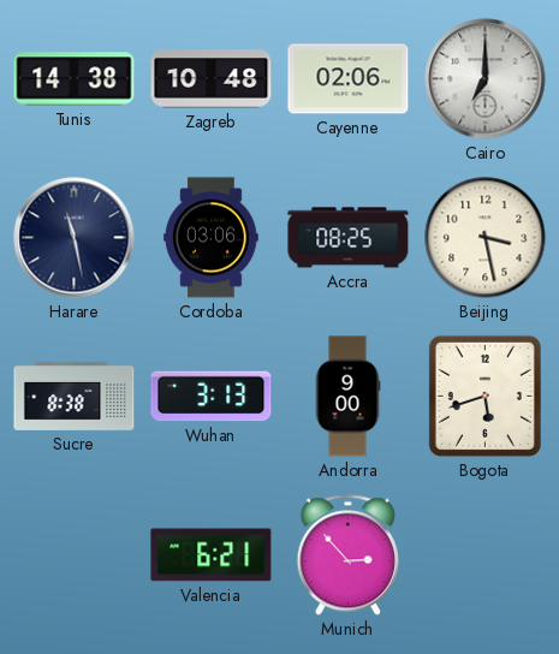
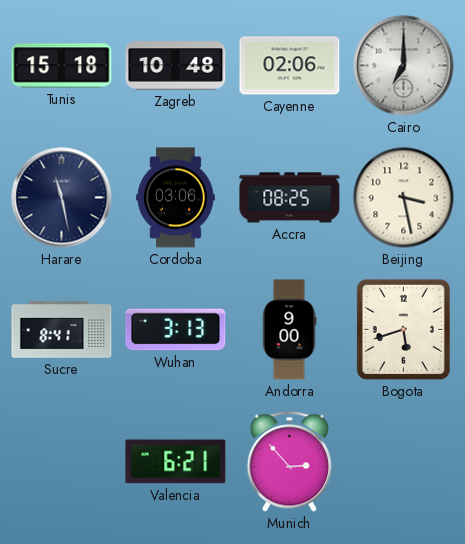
Tunis: 14:38 -> 15:18
Sucre: 8:38 -> 8:41
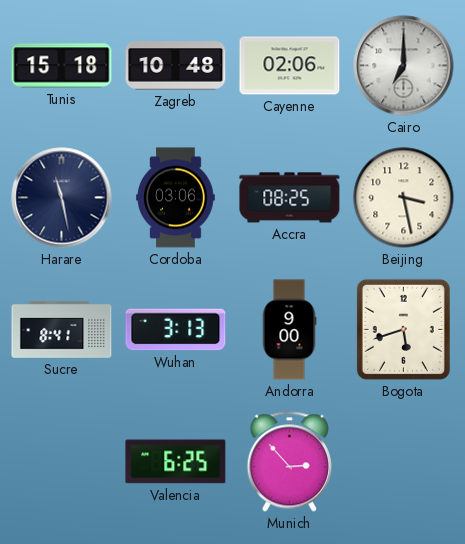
Valencia: 6:21 -> 6:25
